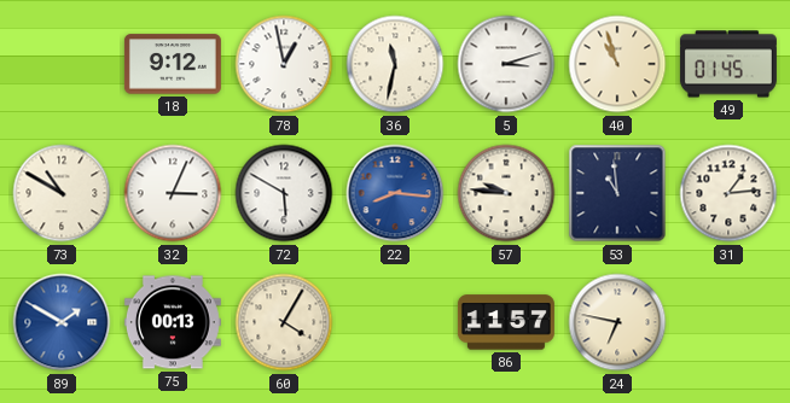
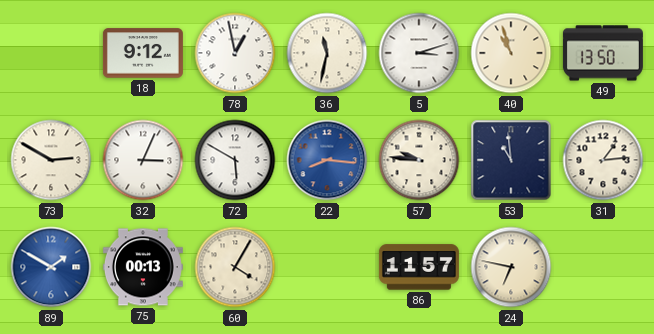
49: 01:45 -> 13:50
73: 10:50 -> 2:50
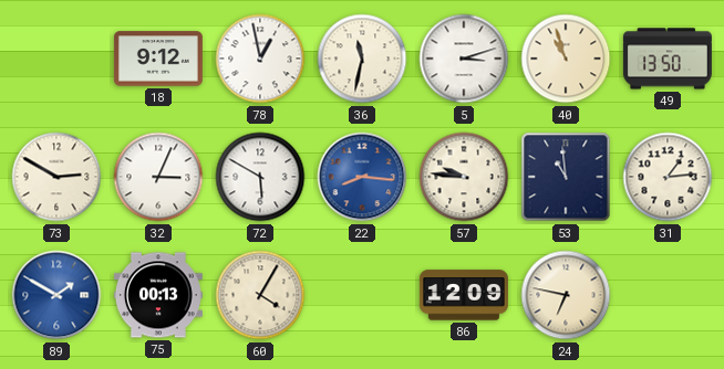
86: 11:57 -> 12:09
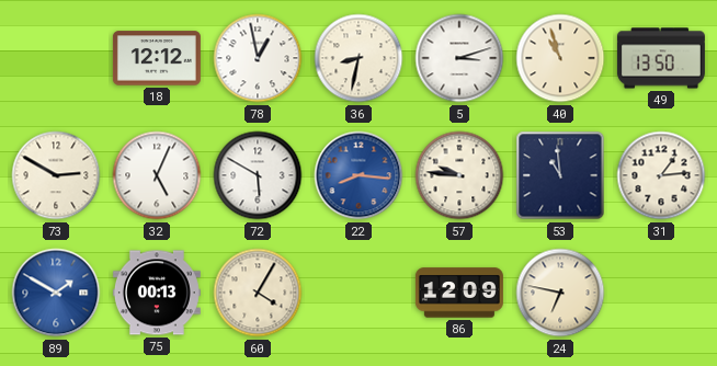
18: 9:12 -> 12:12
36: 11:32 -> 8:32
32: 3:04 -> 5:04
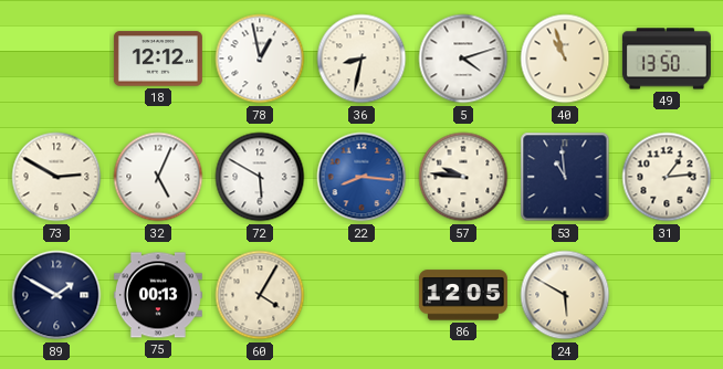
5: 3:12 -> 4:12
89 dial: blue -> navy
86: 12:09 -> 12:05
24: 6:47 -> 5:50
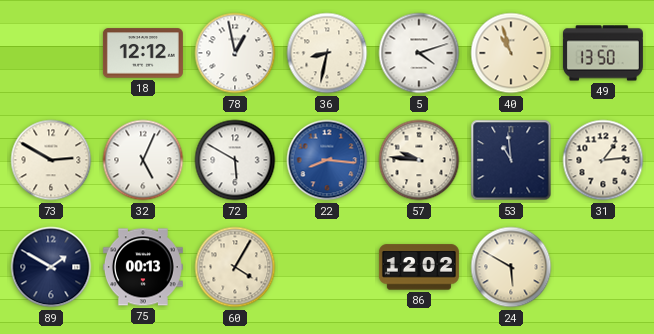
86: 12:05 -> 12:02
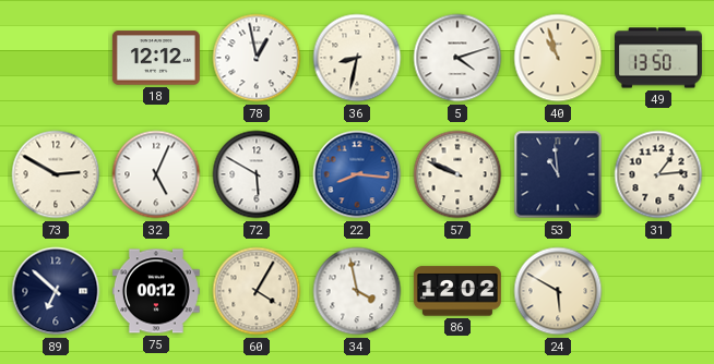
57: 9:46 -> 9:49
89: 1:50 -> 6:52
75: 00:13 -> 00:12
34: none -> 3:58
